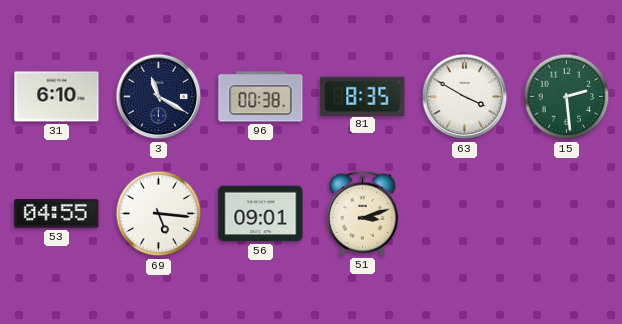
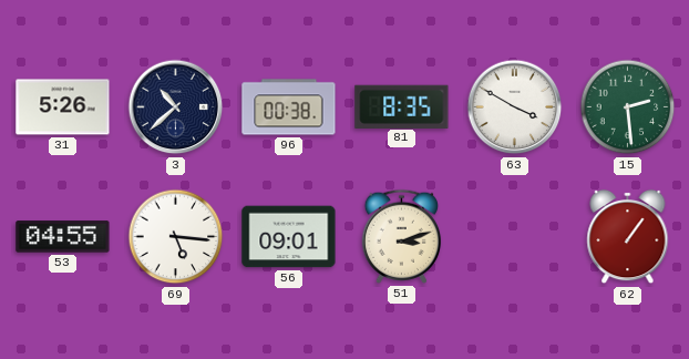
31: 6:10 -> 5:26
3: 11:20 -> 10:38
62: none -> 1:06
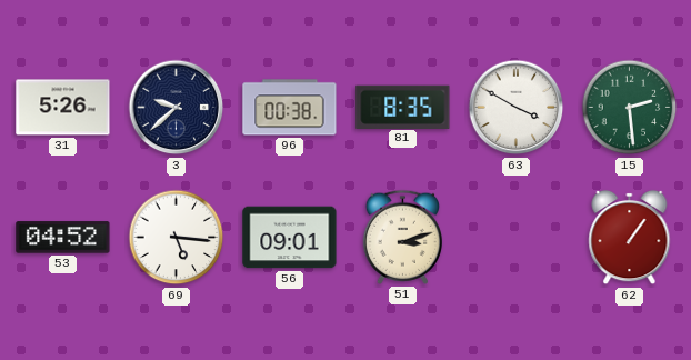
3: 10:38 -> 9:38
53: 04:55 -> 04:52
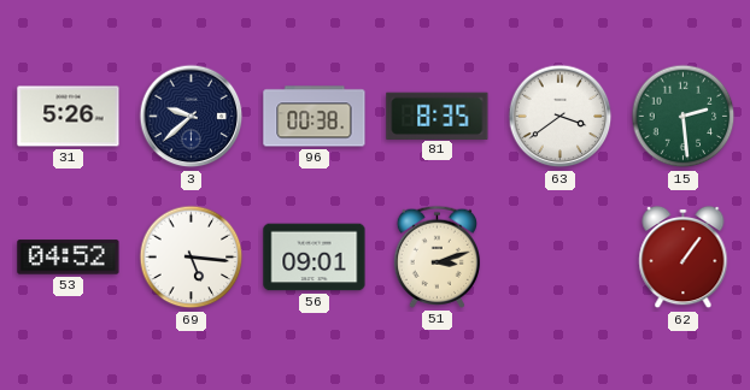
63: 3:50 -> 3:39
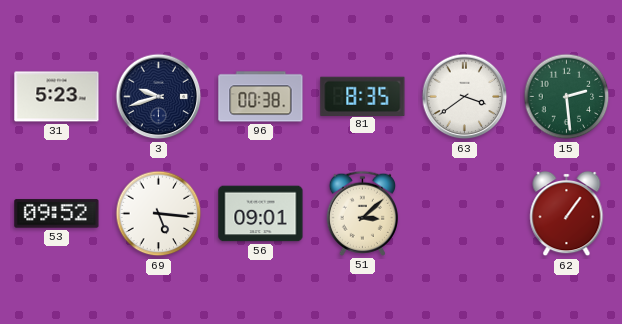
31: 5:26 -> 5:23
3: 9:38 -> 9:42
53: 04:52 -> 09:52
51: 3:12 -> 3:08
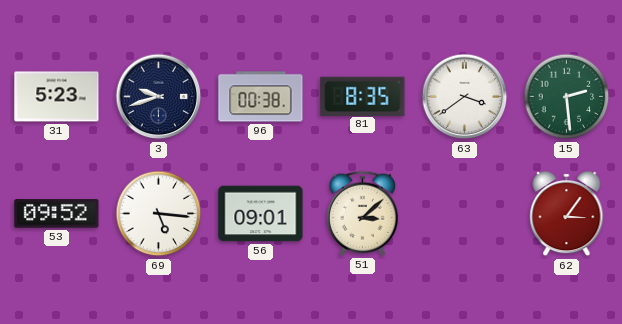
62: 1:06 -> 3:06
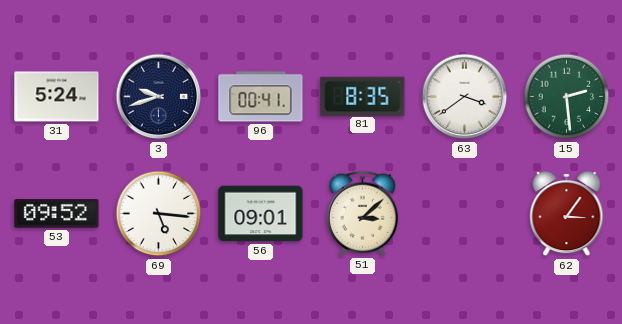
31: 5:23 -> 5:24
96: 00:38 -> 00:41
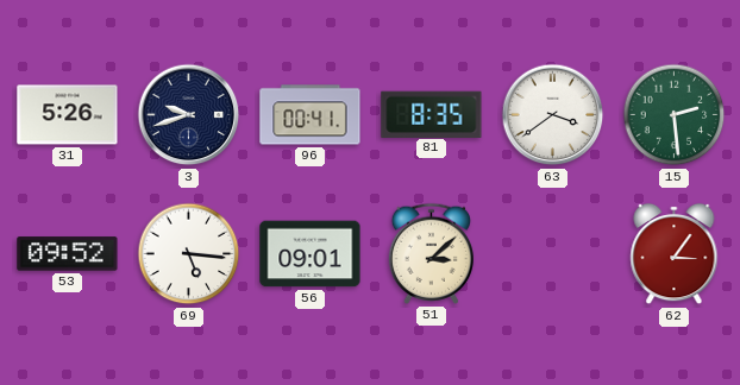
31: 5:24 -> 5:26
